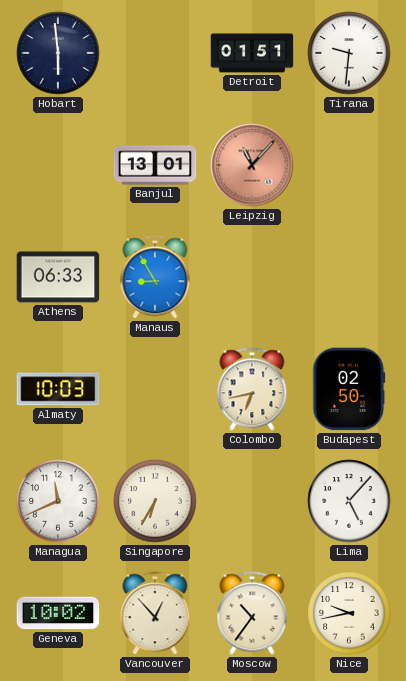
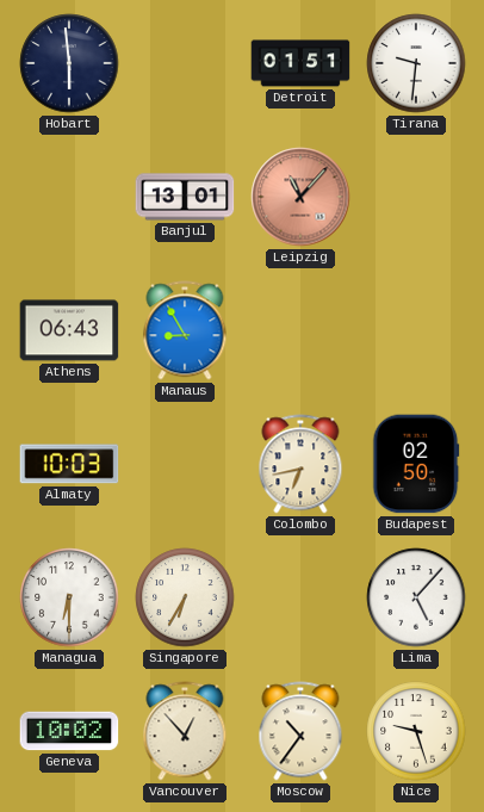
Athens: 06:33 -> 06:43
Managua: 11:41 -> 6:30
Nice: 9:43 -> 9:27
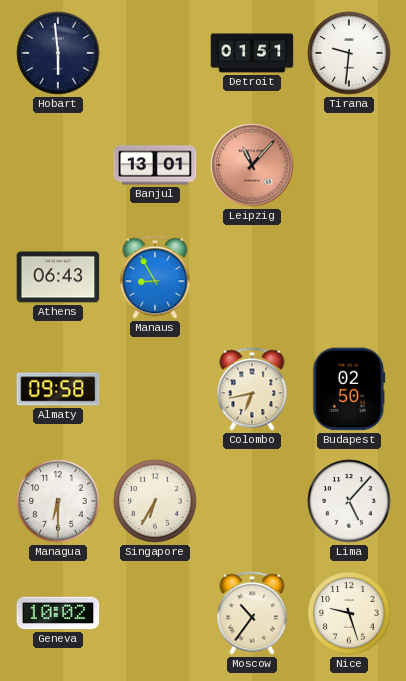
Almaty: 10:03 -> 09:58
Vancouver: 12:53 -> none
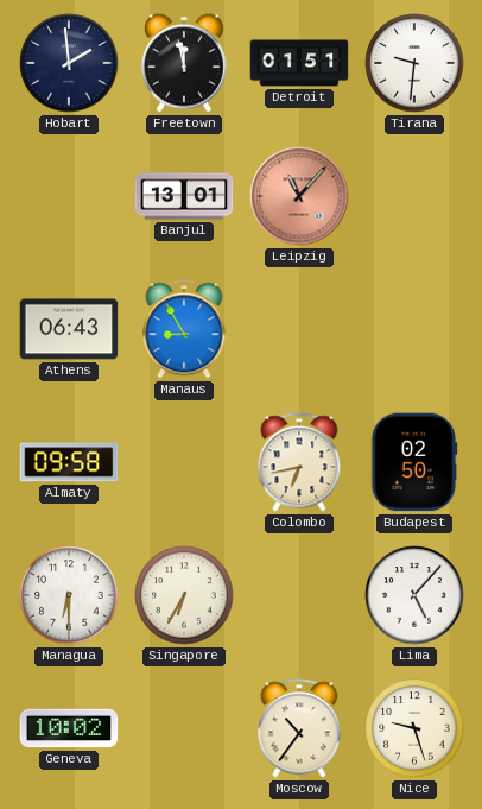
Hobart: 5:59 -> 1:59
Freetown: none -> 11:58
